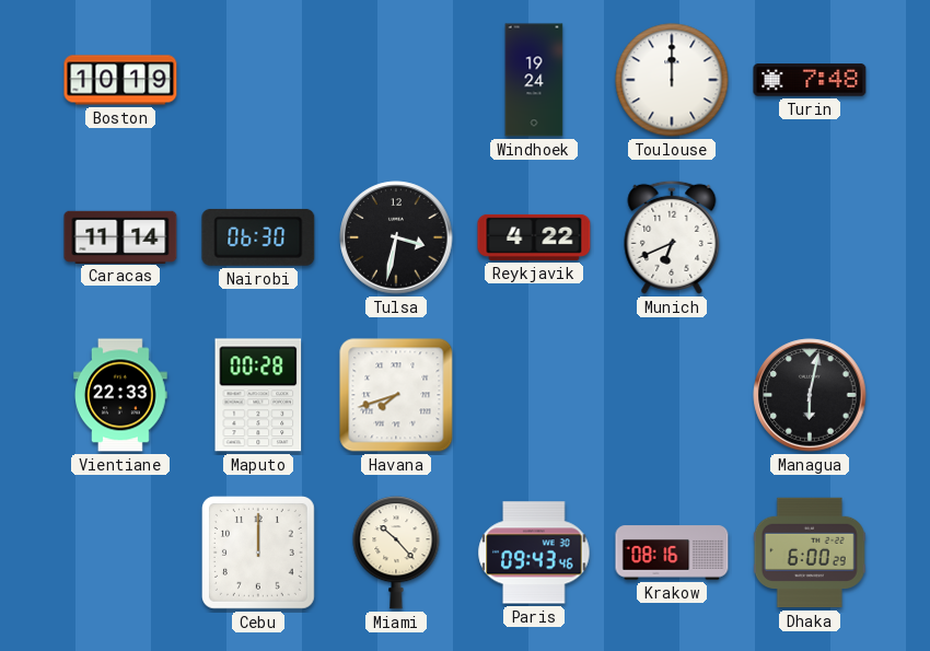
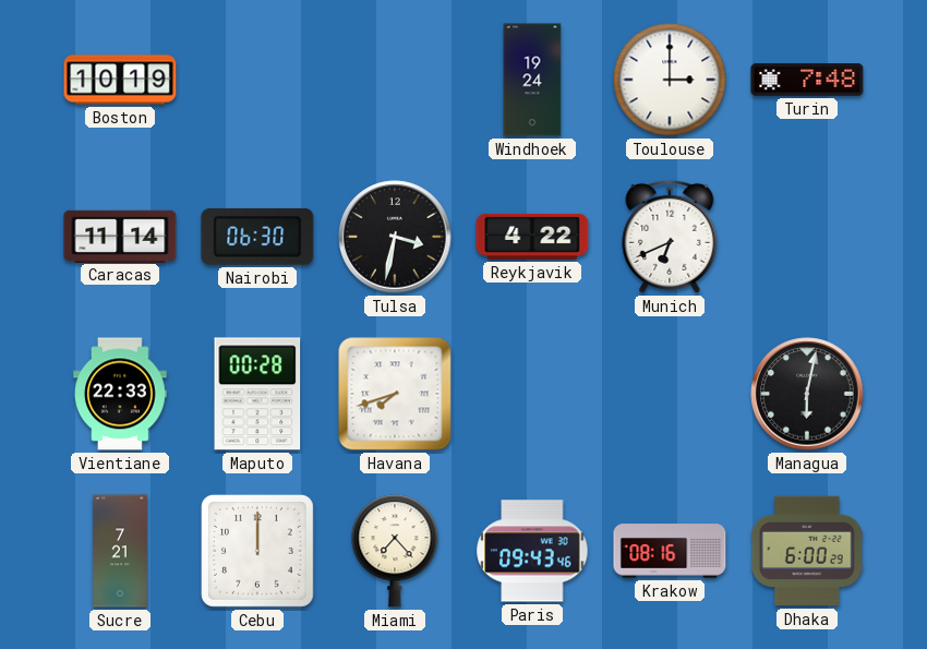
Toulouse: 12:00 -> 3:00
Sucre: none -> 7:21
Miami: 10:23 -> 7:23
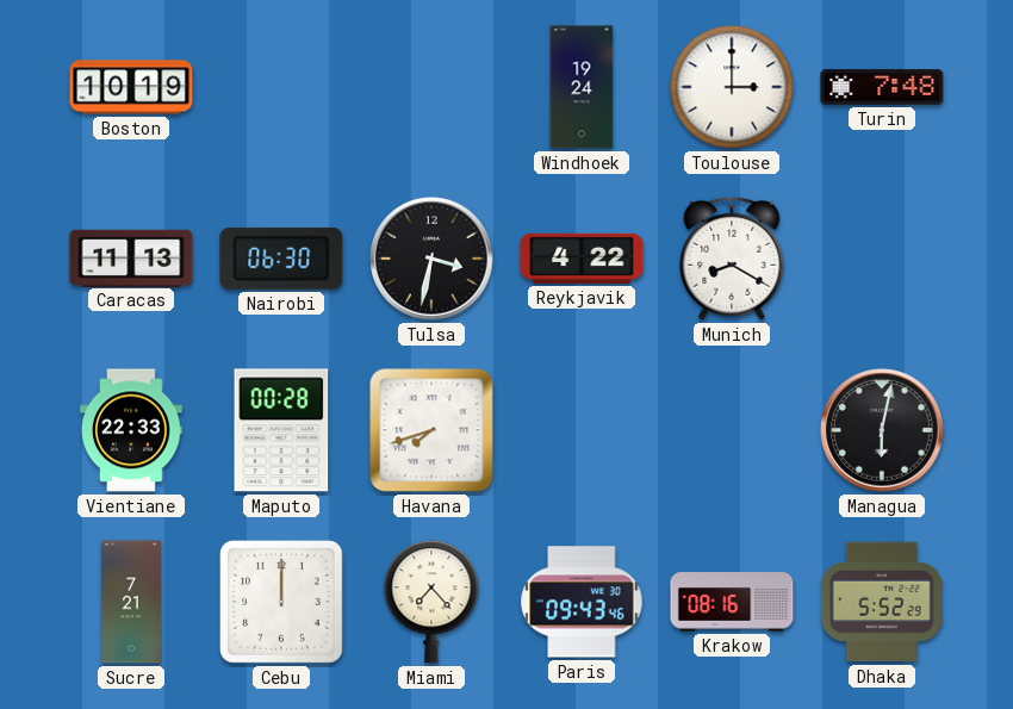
Caracas: 11:14 -> 11:13
Munich: 6:41 -> 8:20
Dhaka: 6:00 -> 5:52
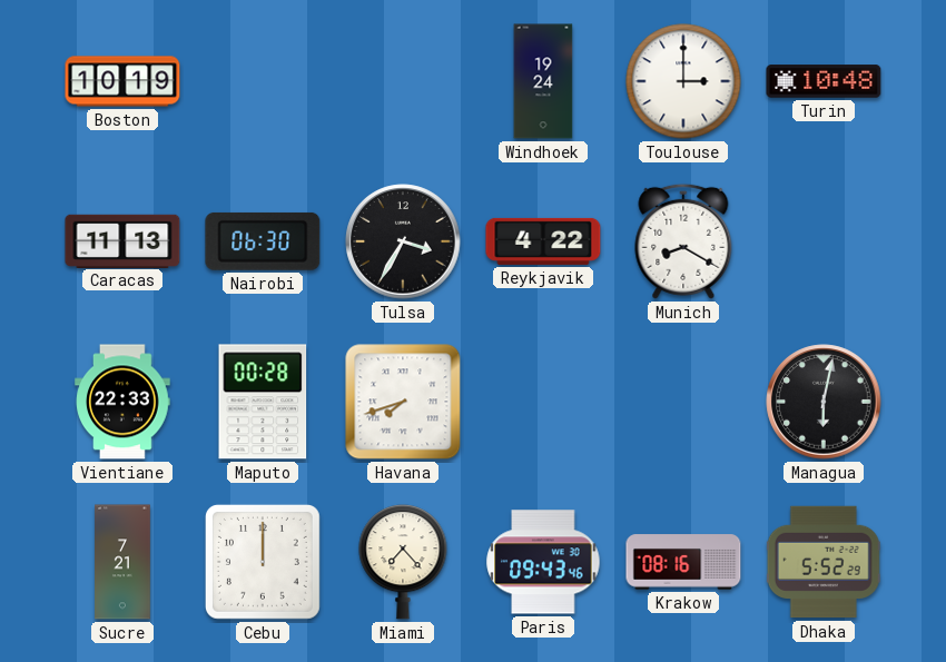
Turin: 7:48 -> 10:48
Tulsa: 3:32 -> 3:35
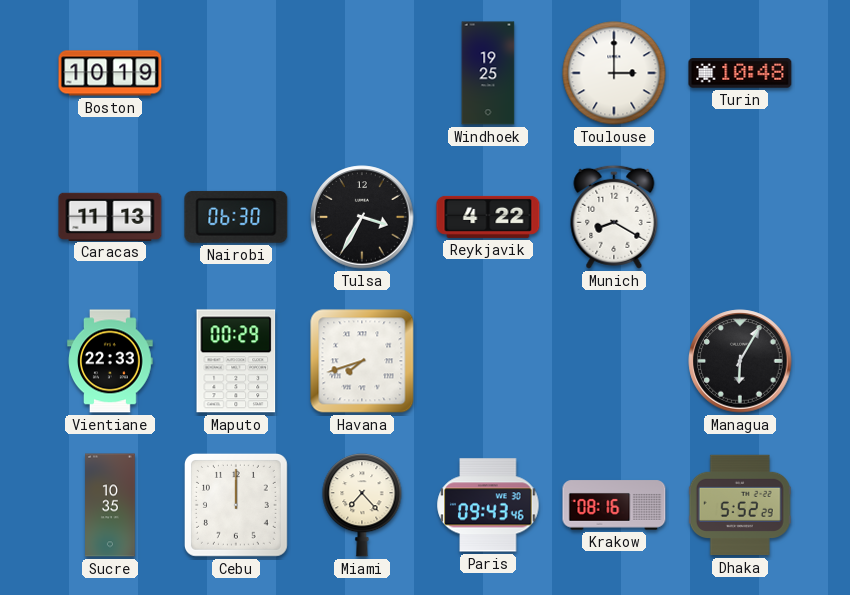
Windhoek: 19:24 -> 19:25
Maputo: 00:28 -> 00:29
Managua: 6:02 -> 6:05
Sucre: 7:21 -> 10:35
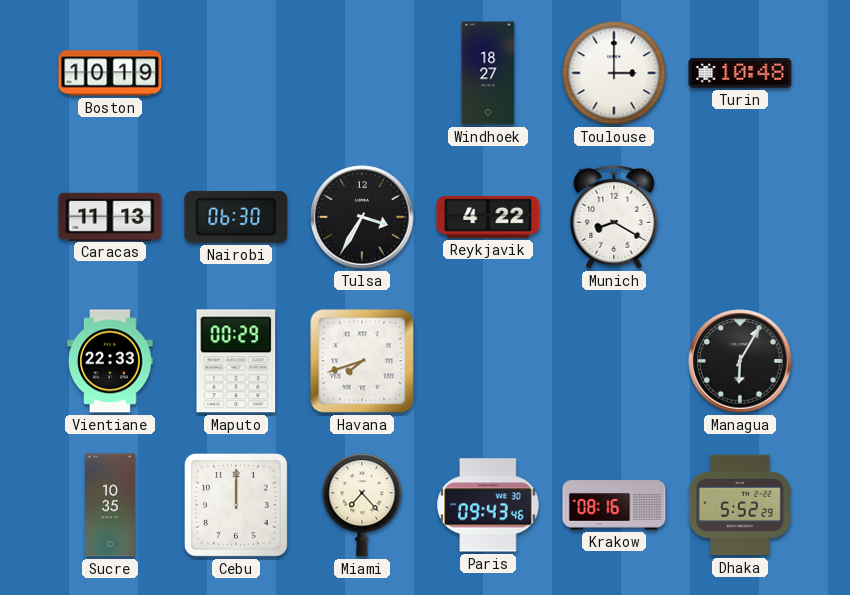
Windhoek: 19:25 -> 18:27
